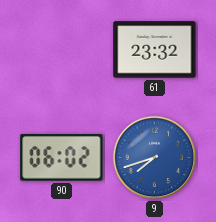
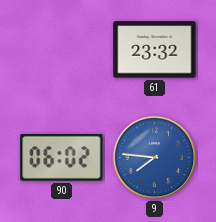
9: 7:42 -> 7:46
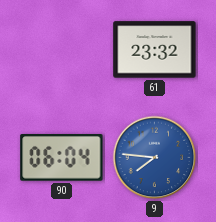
90: 06:02 -> 06:04
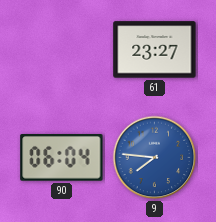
61: 23:32 -> 23:27
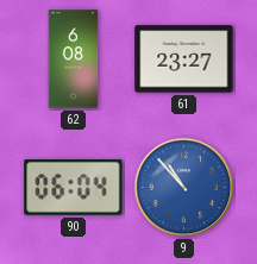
62: none -> 6:08
9: 7:46 -> 10:53
